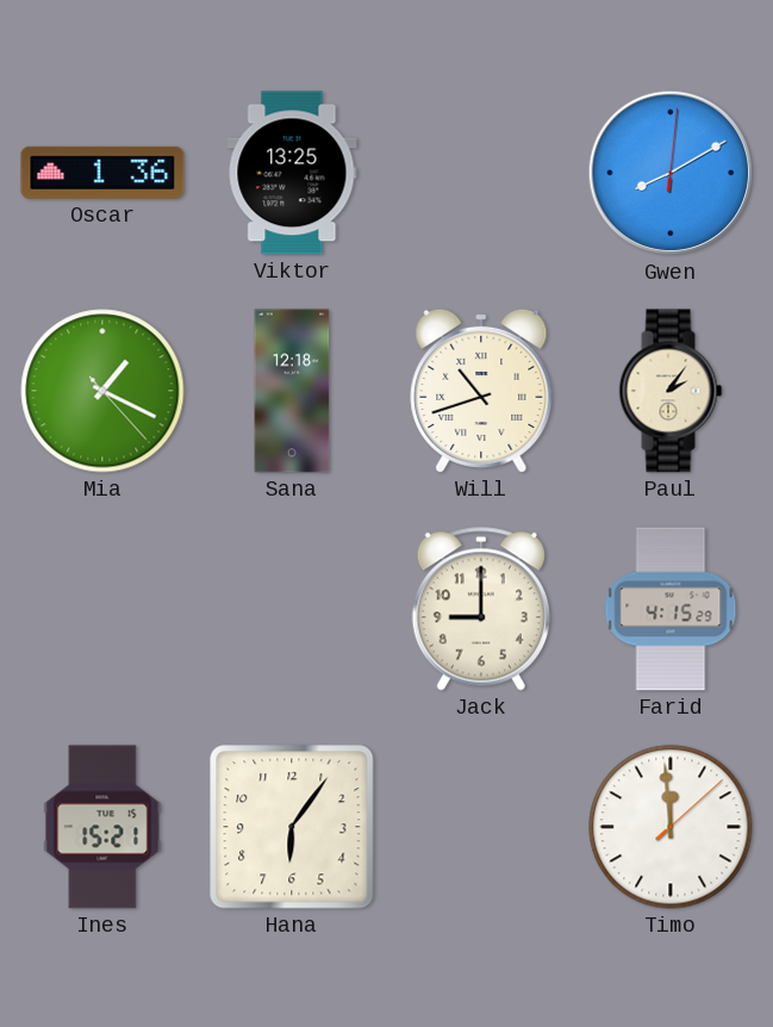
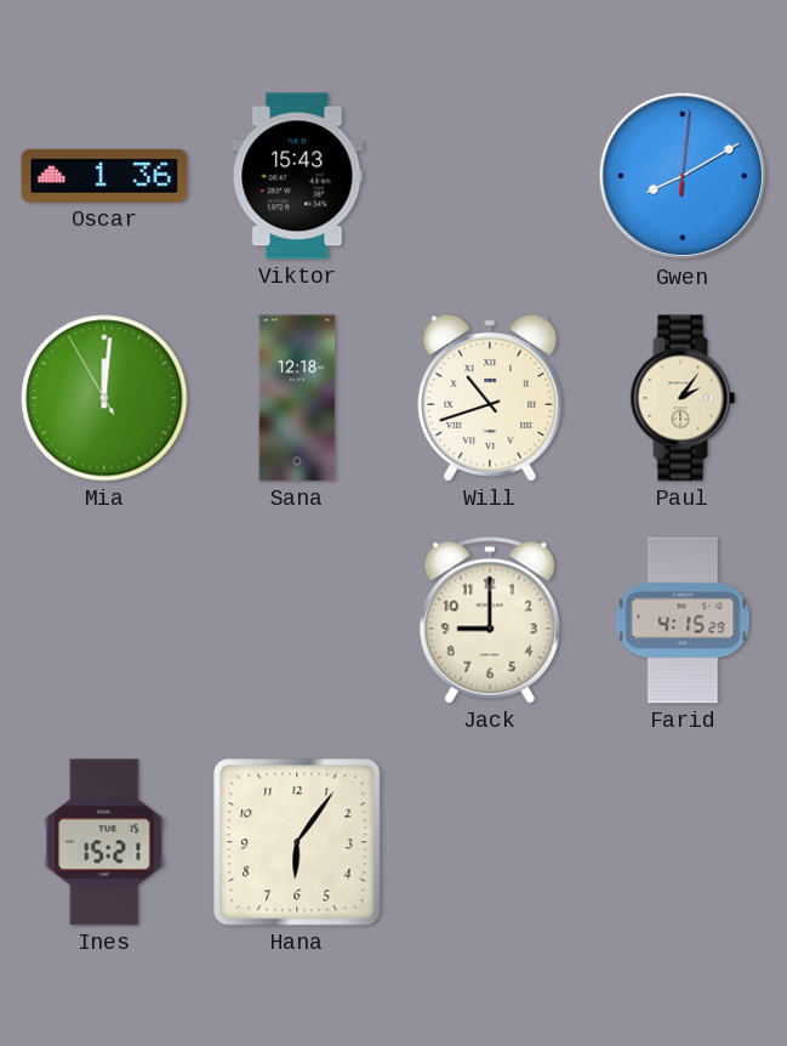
Viktor: 13:25 -> 15:43
Mia: 1:19 -> 12:00
Timo: 11:59 -> none
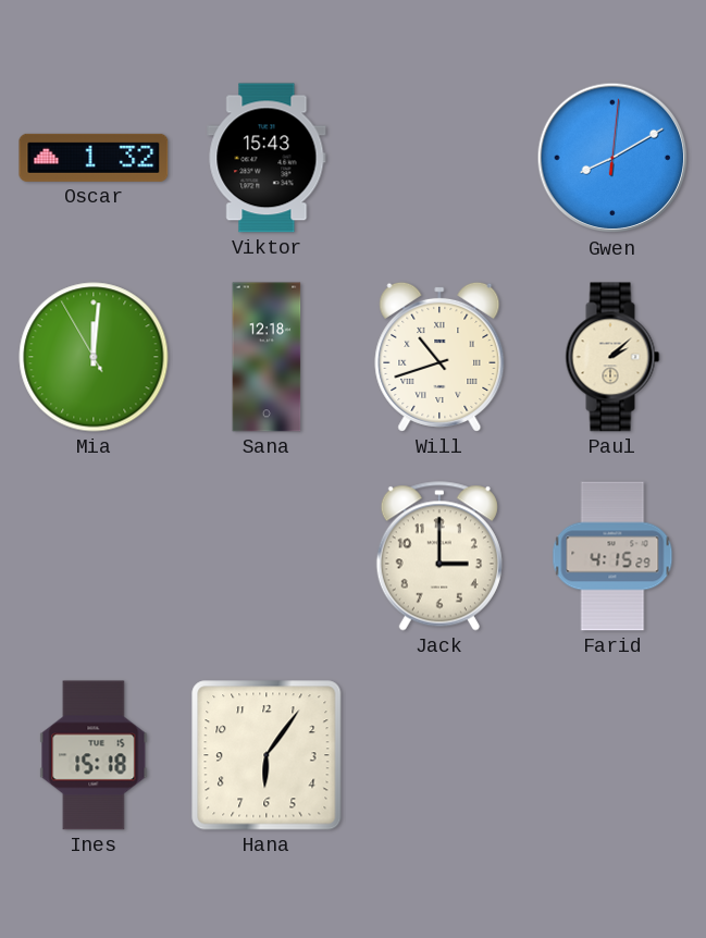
Oscar: 1:36 -> 1:32
Paul: 2:06 -> 2:08
Jack: 9:00 -> 3:00
Ines: 15:21 -> 15:18
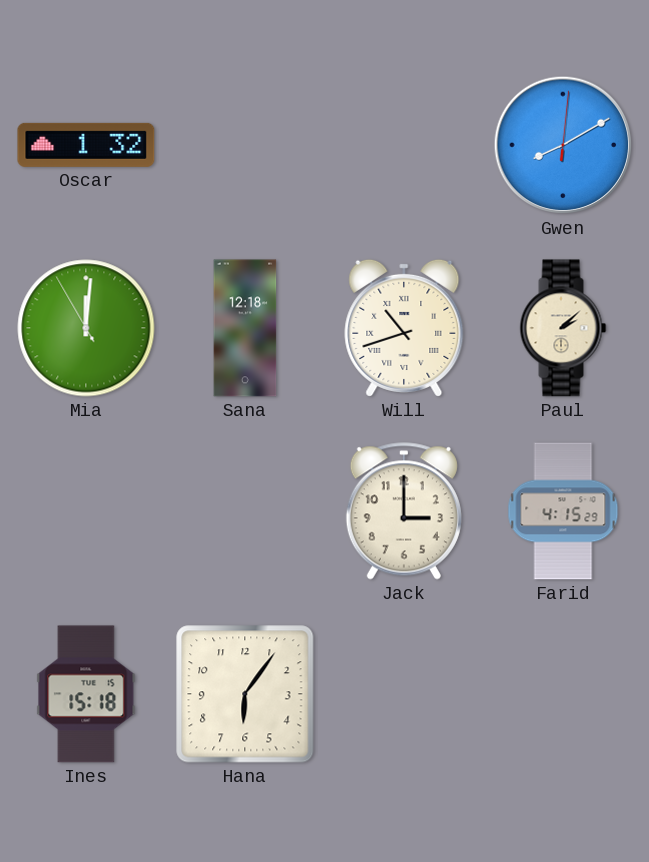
Viktor: 15:43 -> none
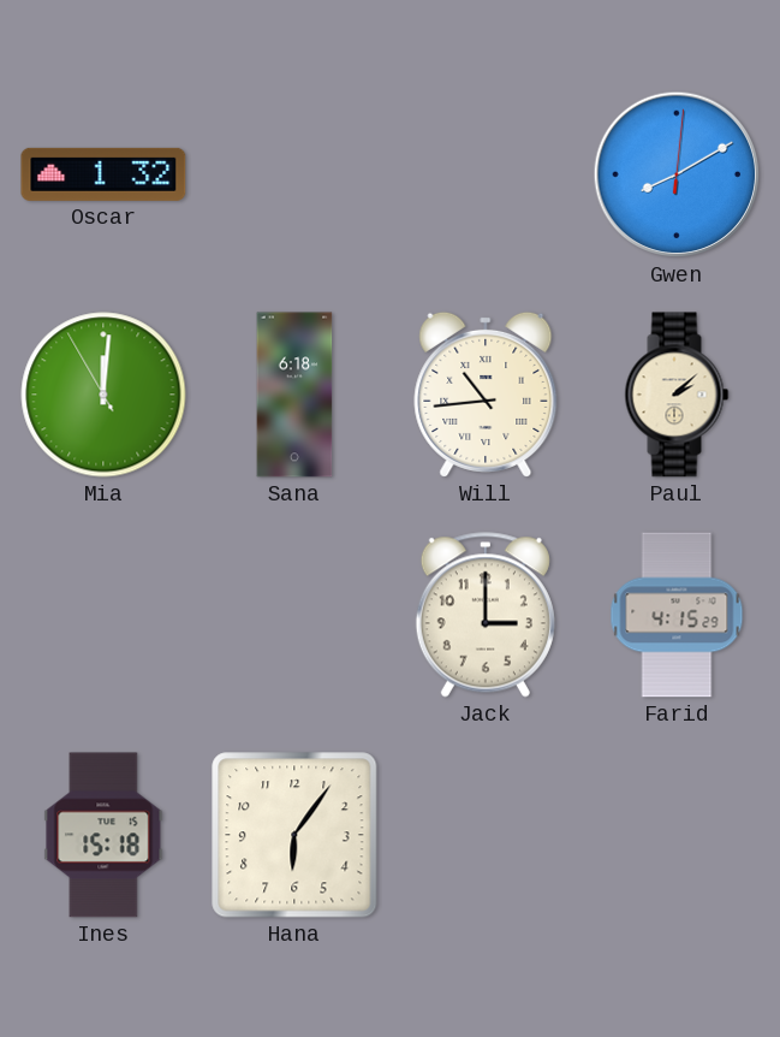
Sana: 12:18 -> 6:18
Will: 10:42 -> 10:44
